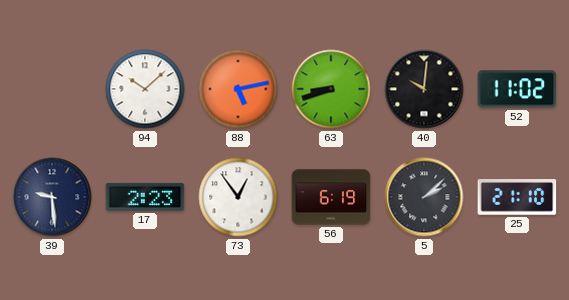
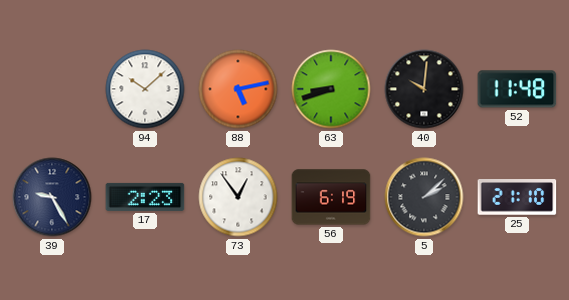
52: 11:02 -> 11:48
39: 9:29 -> 9:25
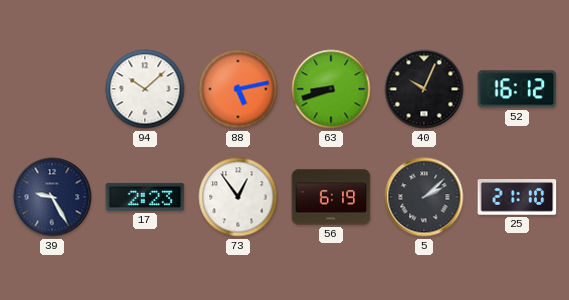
40: 10:01 -> 10:04
52: 11:48 -> 16:12
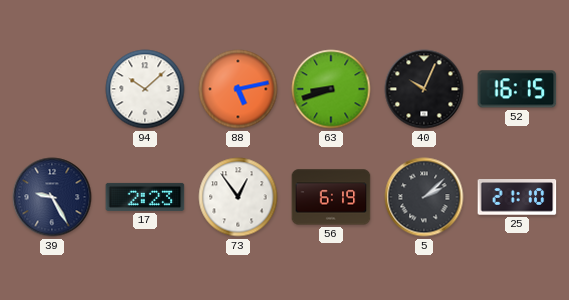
52: 16:12 -> 16:15
